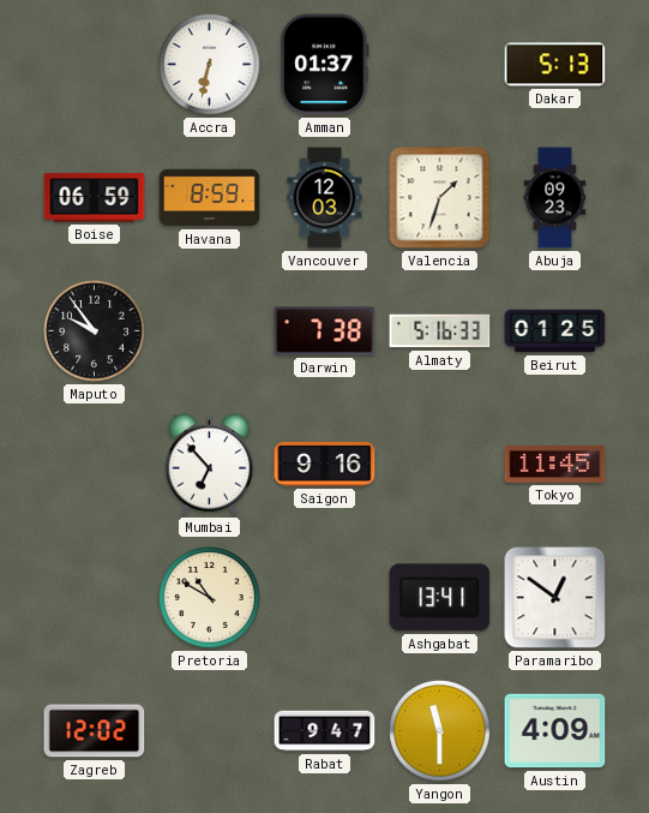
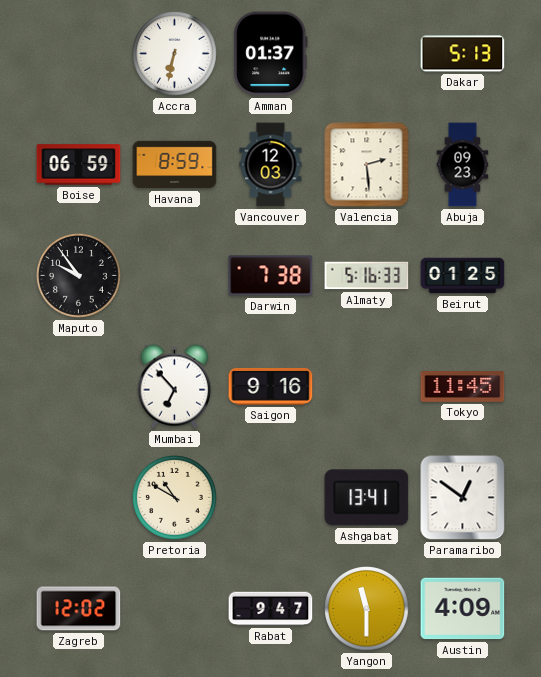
Valencia: 1:33 -> 2:29
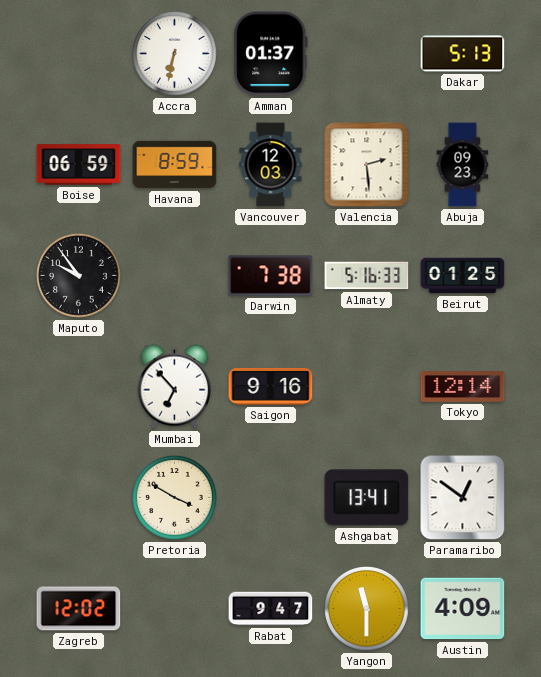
Tokyo: 11:45 -> 12:14
Pretoria: 10:50 -> 3:50
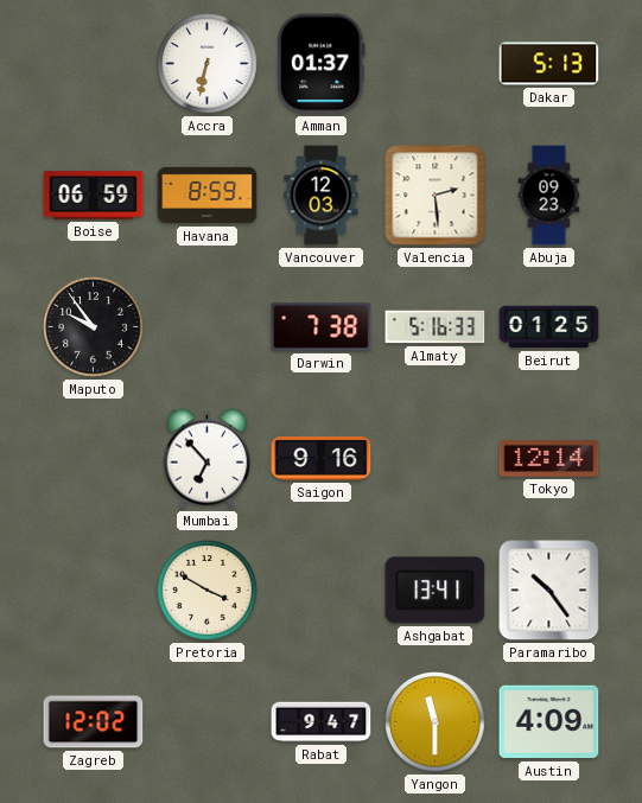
Paramaribo: 12:51 -> 10:24
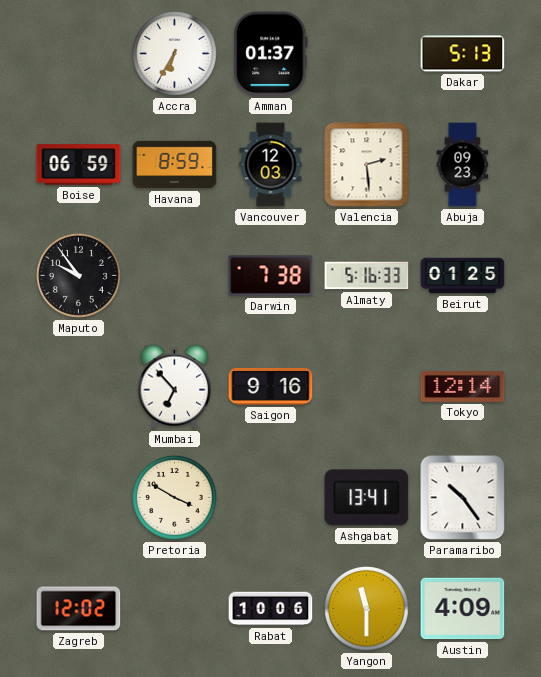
Accra: 6:32 -> 6:35
Rabat: 9:47 -> 10:06
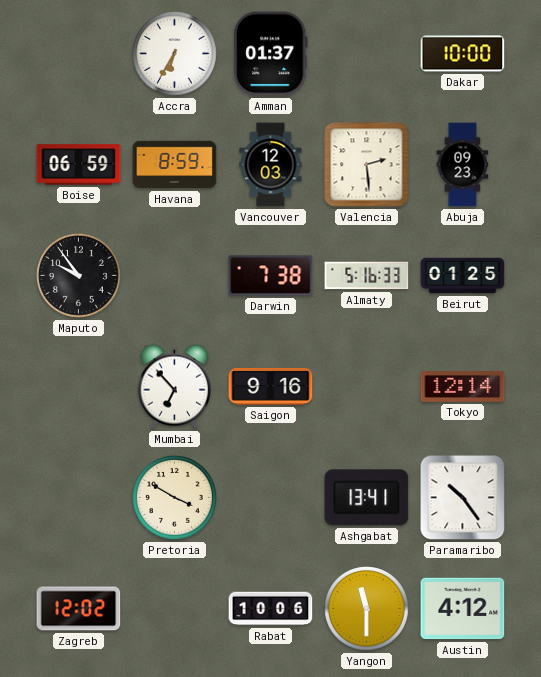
Dakar: 5:13 -> 10:00
Austin: 4:09 -> 4:12
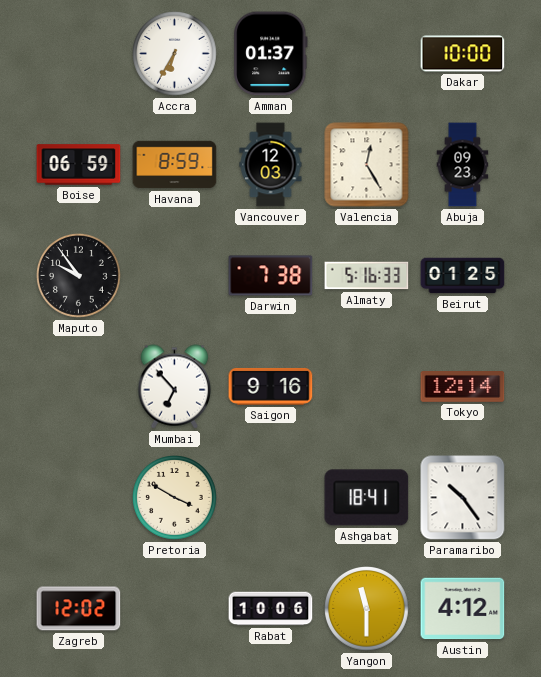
Valencia: 2:29 -> 12:25
Ashgabat: 13:41 -> 18:41
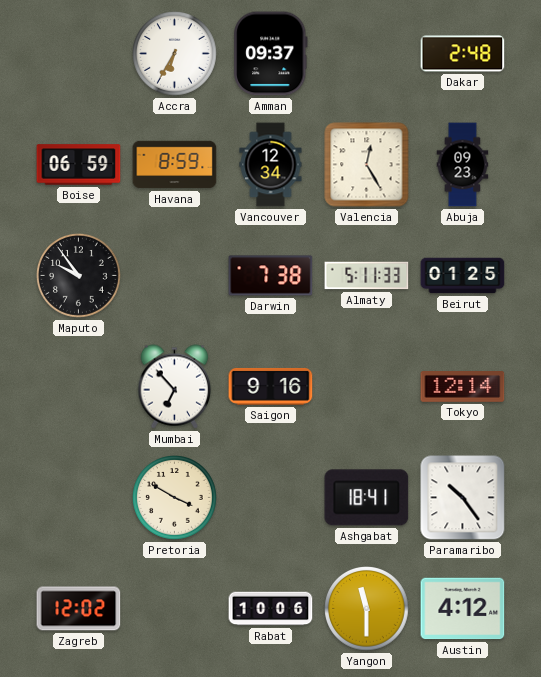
Amman: 01:37 -> 09:37
Dakar: 10:00 -> 2:48
Vancouver: 12:03 -> 12:34
Almaty: 5:16 -> 5:11
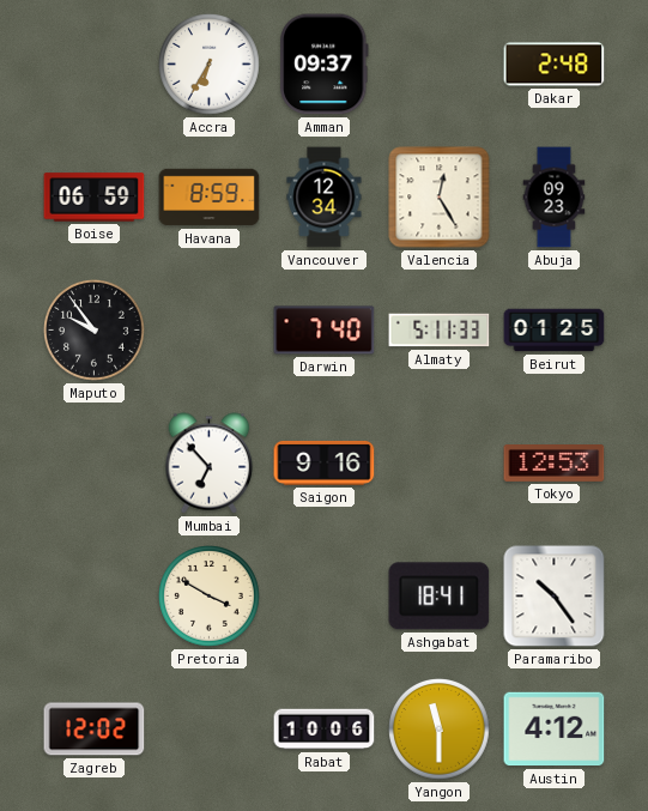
Darwin: 7:38 -> 7:40
Tokyo: 12:14 -> 12:53
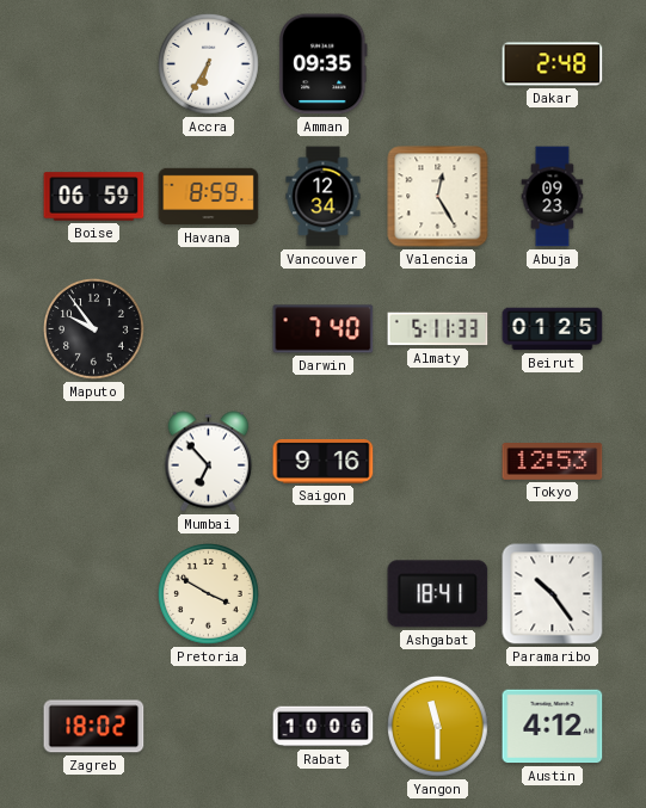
Amman: 09:37 -> 09:35
Zagreb: 12:02 -> 18:02
